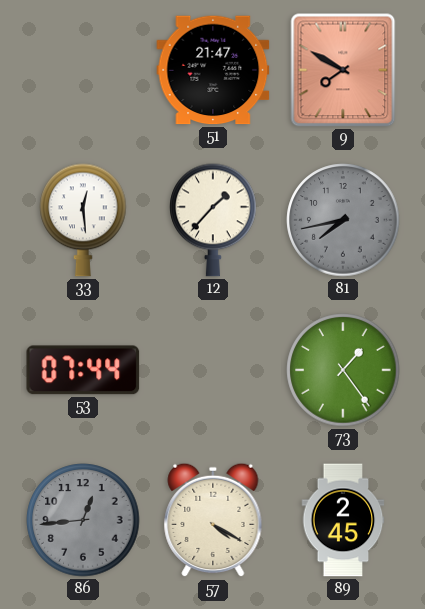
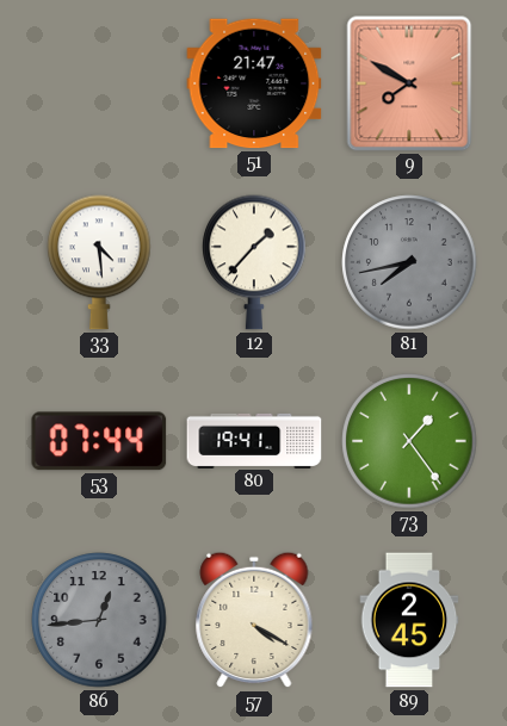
33: 12:29 -> 4:29
80: none -> 19:41
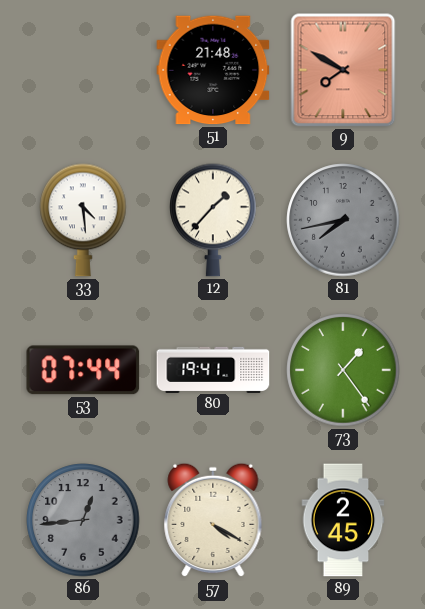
51: 21:47 -> 21:48
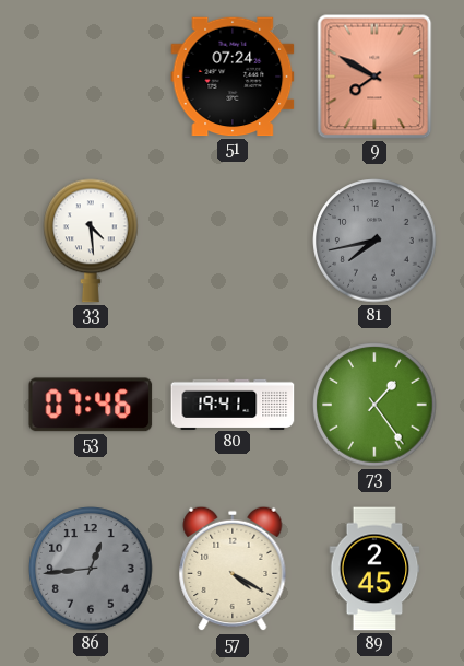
51: 21:48 -> 07:24
12: 1:37 -> none
53: 07:44 -> 07:46
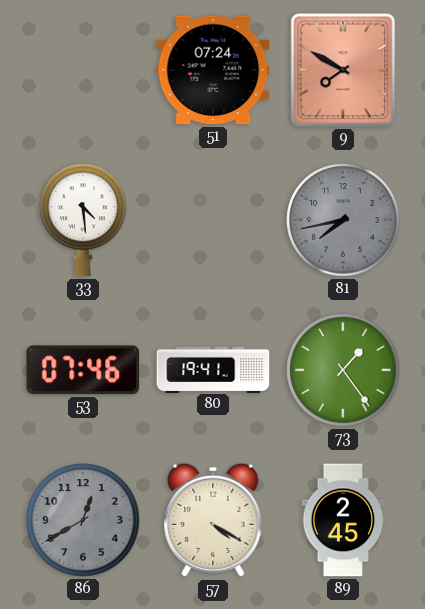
86: 12:44 -> 12:40
